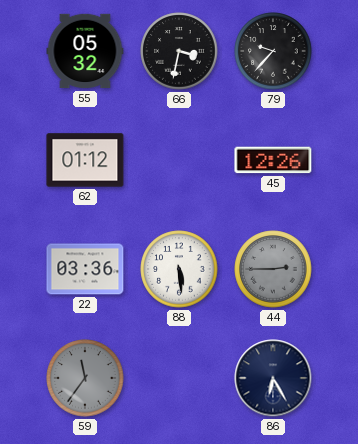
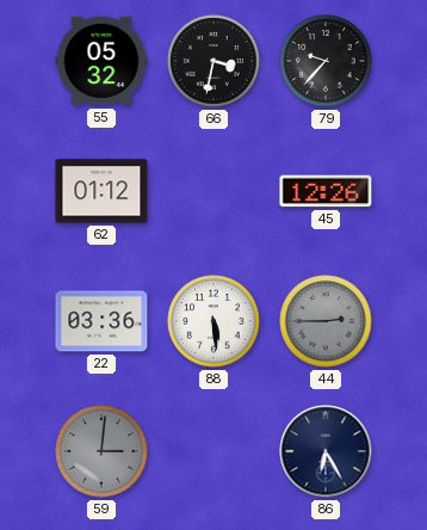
59: 11:36 -> 3:01
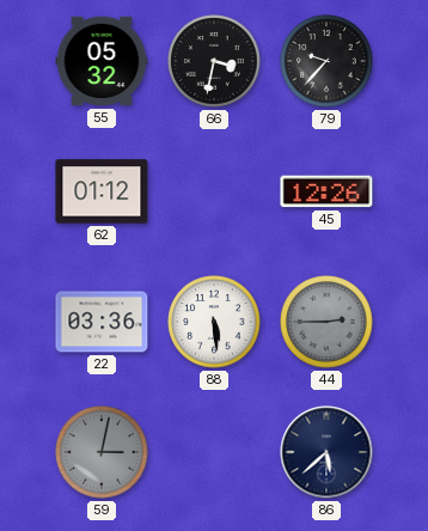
59: 3:01 -> 3:02
86: 6:25 -> 5:38
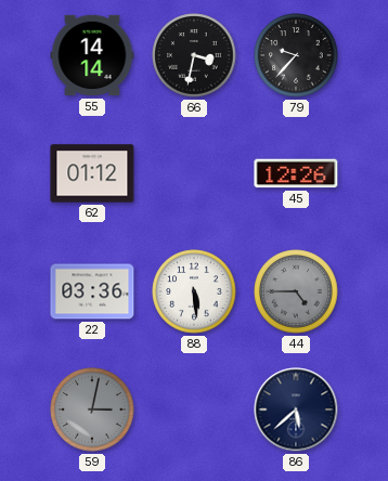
55: 05:32 -> 14:14
44: 2:45 -> 4:45
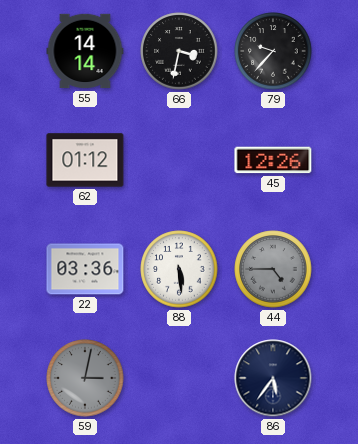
86: 5:38 -> 5:36
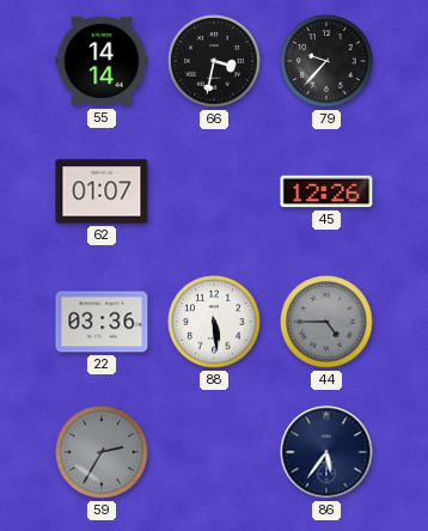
62: 01:12 -> 01:07
59: 3:02 -> 2:35
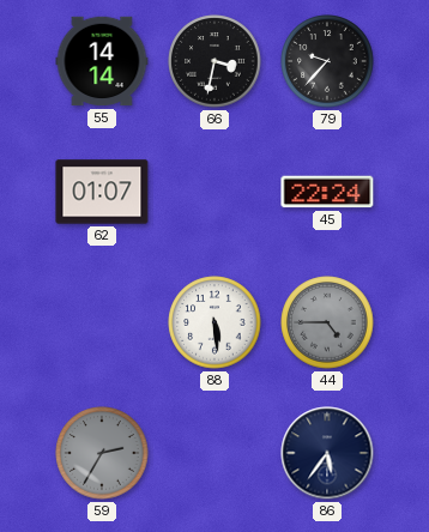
45: 12:26 -> 22:24
22: 03:36 -> none
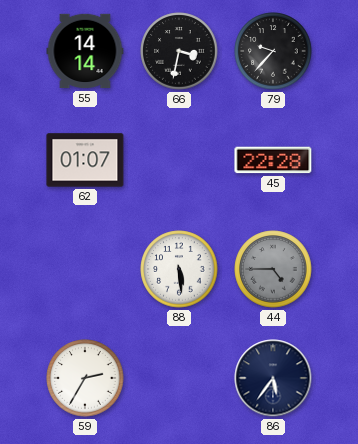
45: 22:24 -> 22:28
59 dial: grey -> white
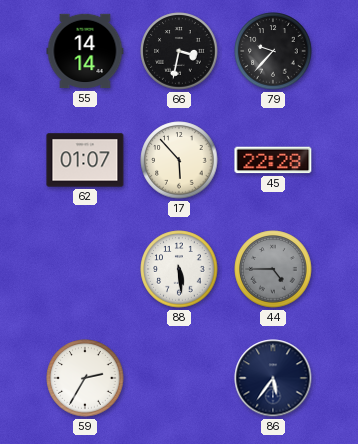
17: none -> 5:53
